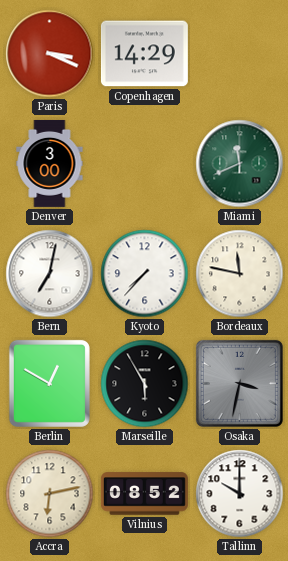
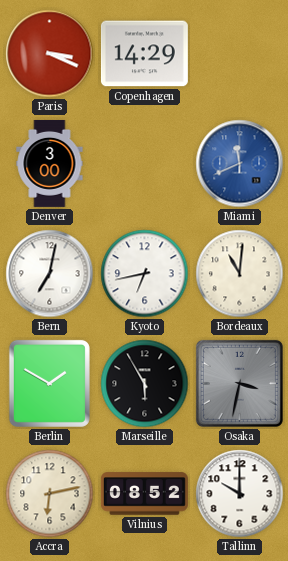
Miami dial: green -> blue
Kyoto: 7:37 -> 6:43
Bordeaux: 11:47 -> 11:01
Berlin: 12:50 -> 1:50
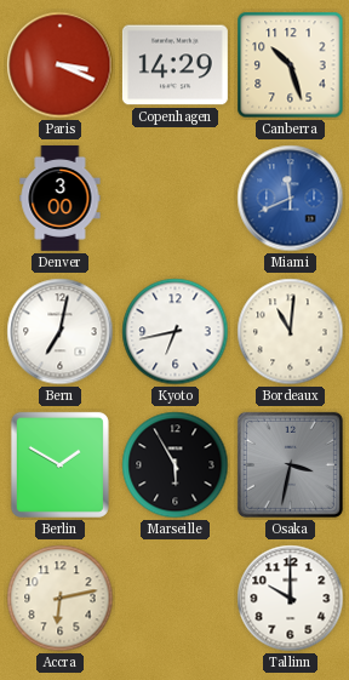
Canberra: none -> 10:27
Vilnius: 08:52 -> none
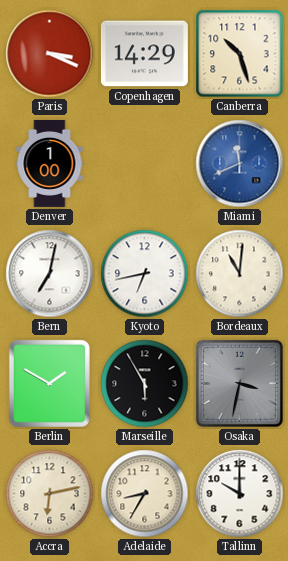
Denver: 3:00 -> 1:00
Adelaide: none -> 8:35
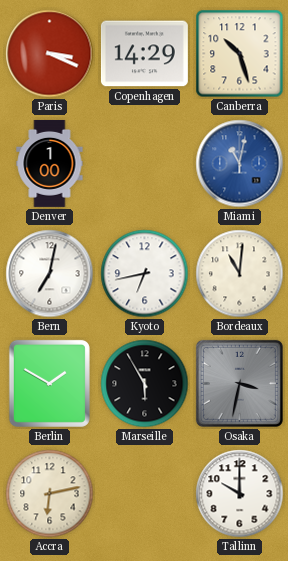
Miami: 11:41 -> 11:02
Adelaide: 8:35 -> none
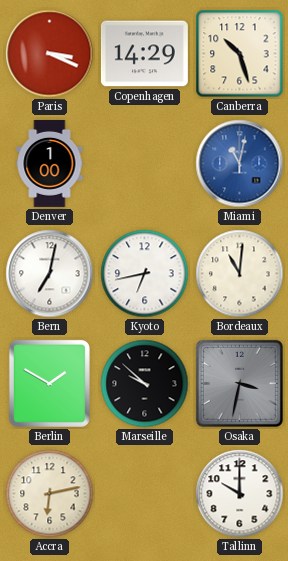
Marseille: 5:55 -> 9:52
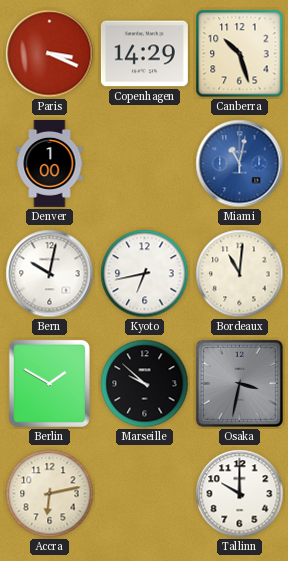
Bern: 7:02 -> 10:02
